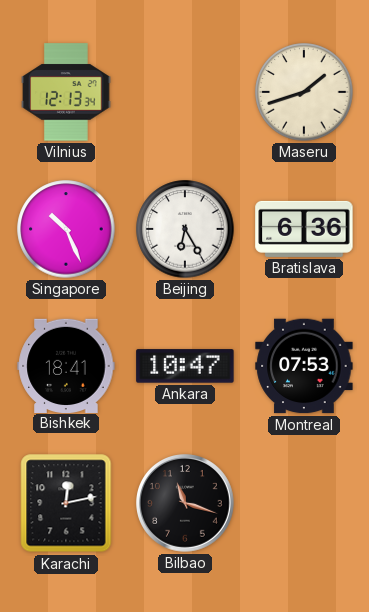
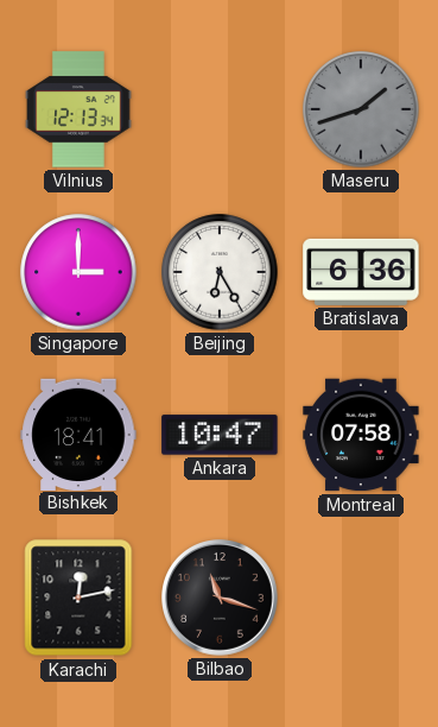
Maseru dial: cream -> grey
Singapore: 10:26 -> 3:00
Montreal: 07:53 -> 07:58
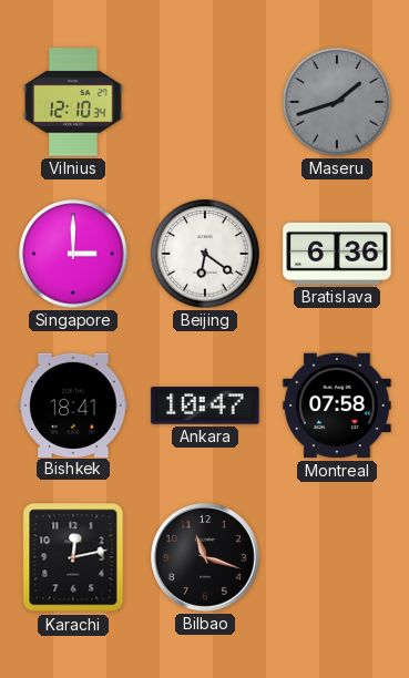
Vilnius: 12:13 -> 12:10
Beijing: 6:25 -> 6:21
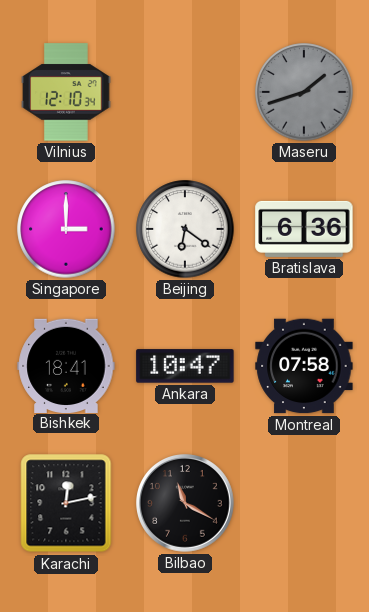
Bilbao: 11:18 -> 11:20
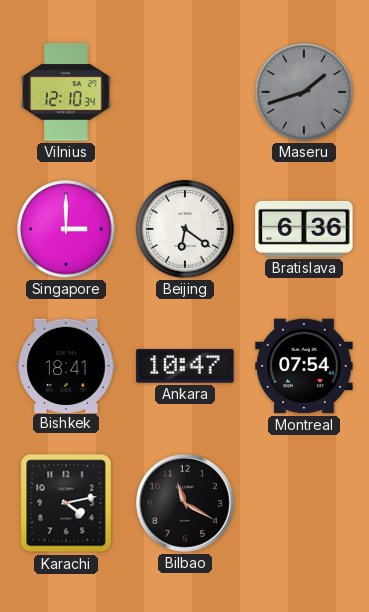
Montreal: 07:58 -> 07:54
Karachi: 12:13 -> 4:13
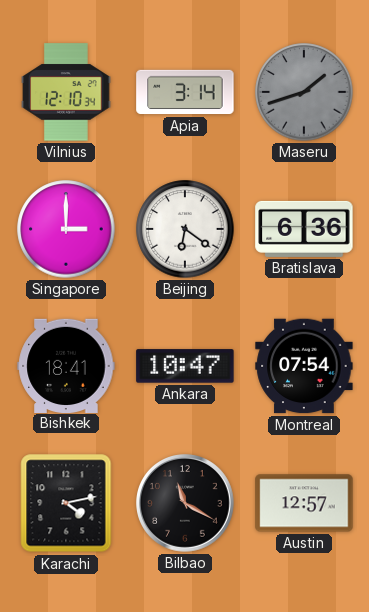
Apia: none -> 3:14
Austin: none -> 12:57
